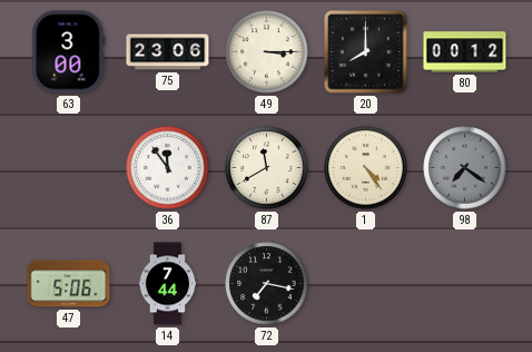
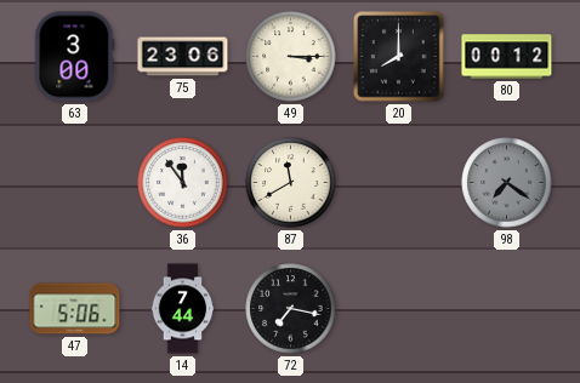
1: 4:24 -> none
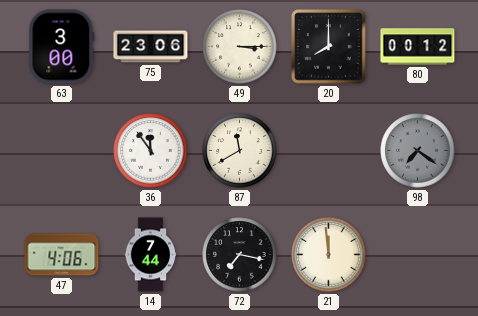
47: 5:06 -> 4:06
21: none -> 11:59
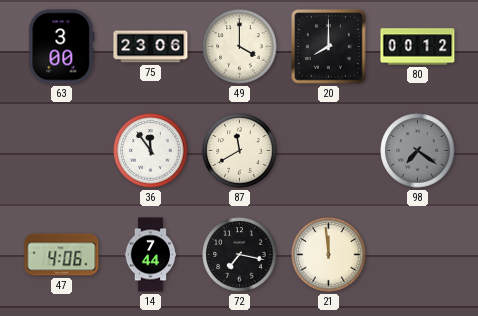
49: 3:15 -> 4:00
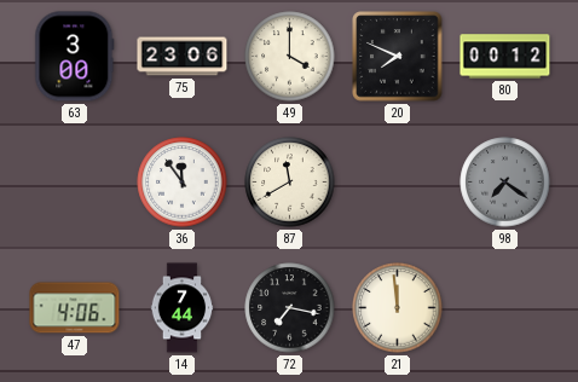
20: 8:00 -> 7:49
